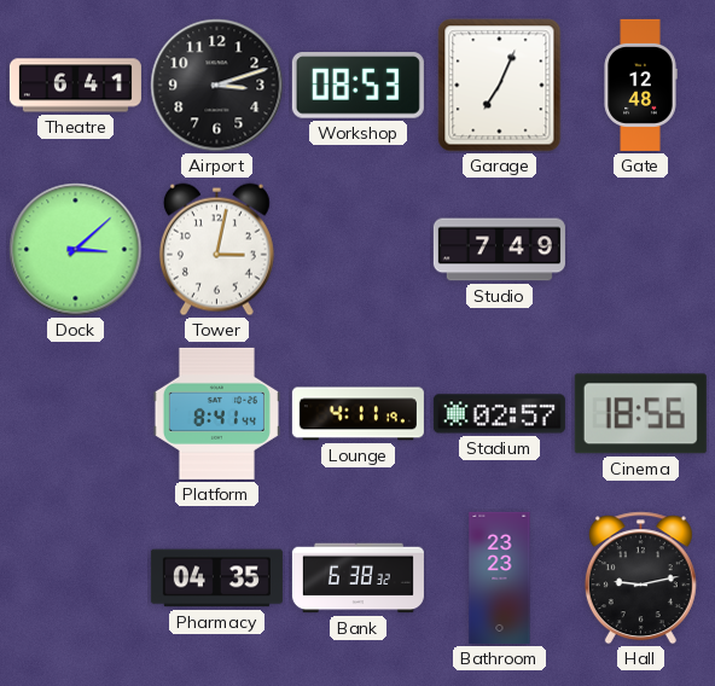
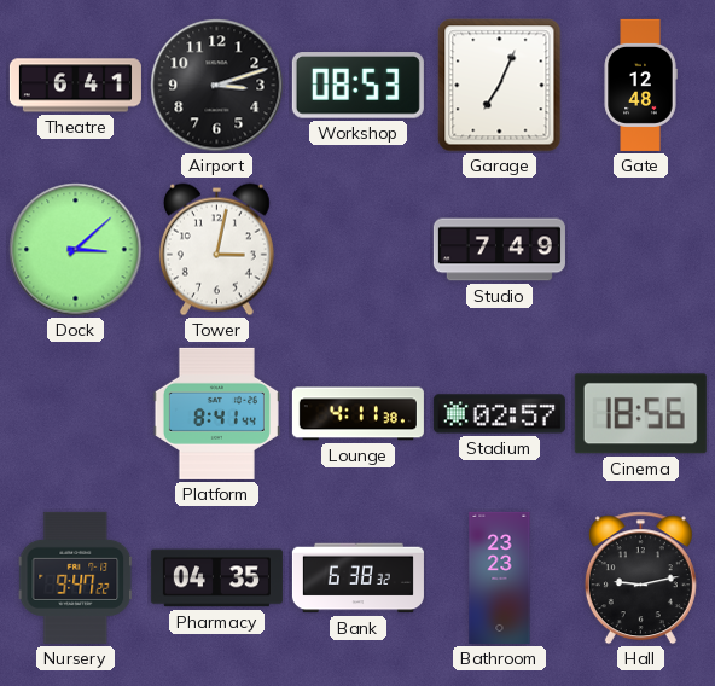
Lounge: 4:11:19 -> 4:11:38
Nursery: none -> 9:47
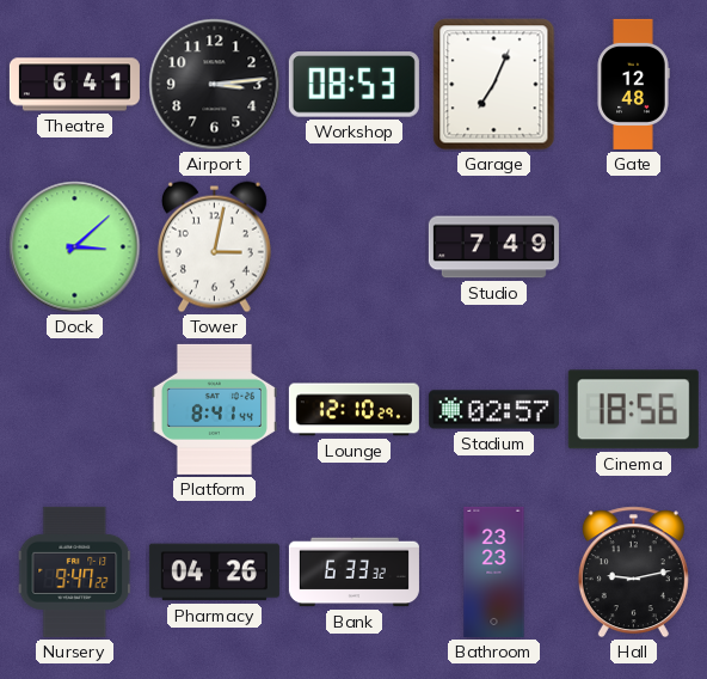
Airport: 3:12 -> 3:14
Lounge: 4:11 -> 12:10
Pharmacy: 04:35 -> 04:26
Bank: 6:38 -> 6:33
